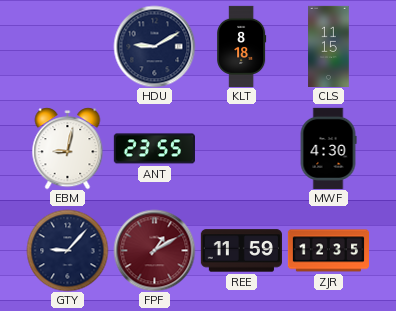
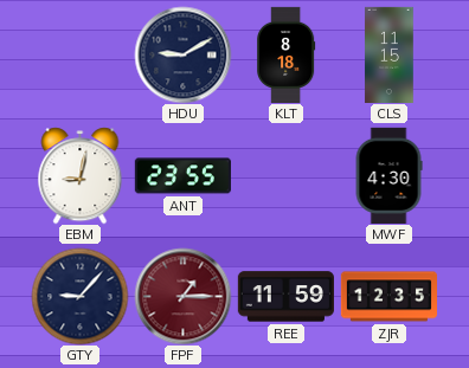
FPF: 1:10 -> 1:15
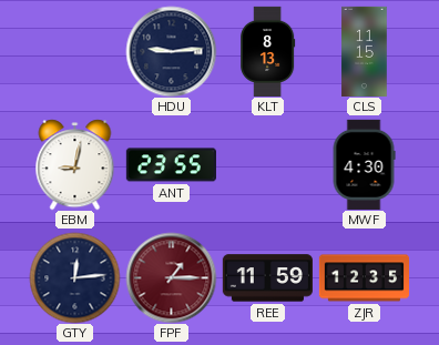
HDU: 9:10 -> 9:14
KLT: 8:18 -> 8:13
GTY: 9:07 -> 12:14
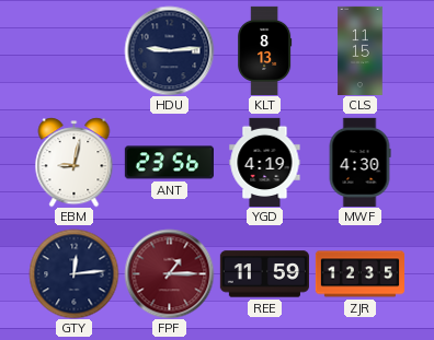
ANT: 23:55 -> 23:56
YGD: none -> 4:19
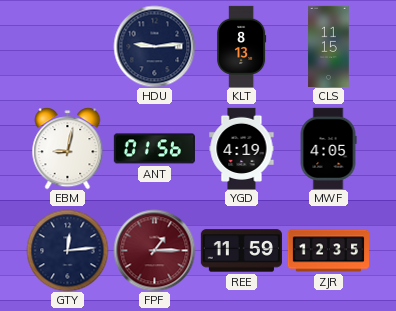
ANT: 23:56 -> 01:56
MWF: 4:30 -> 4:05
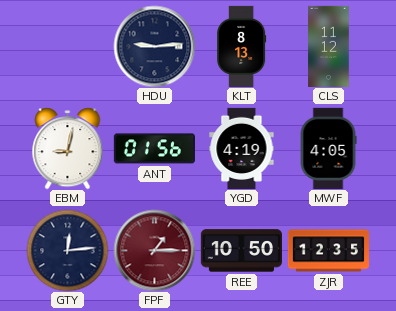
CLS: 11:15 -> 11:12
REE: 11:59 -> 10:50
